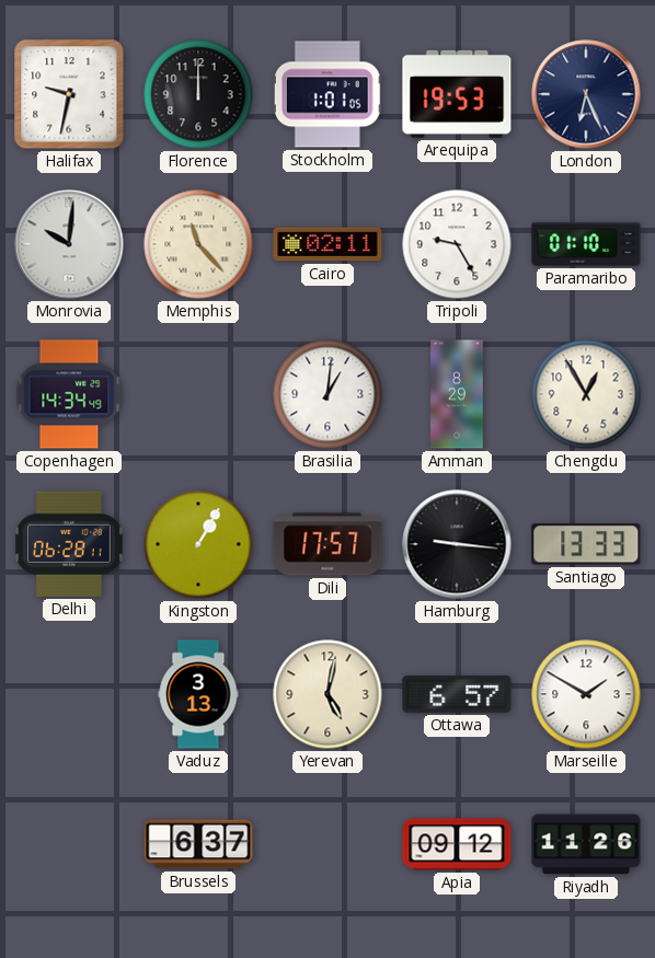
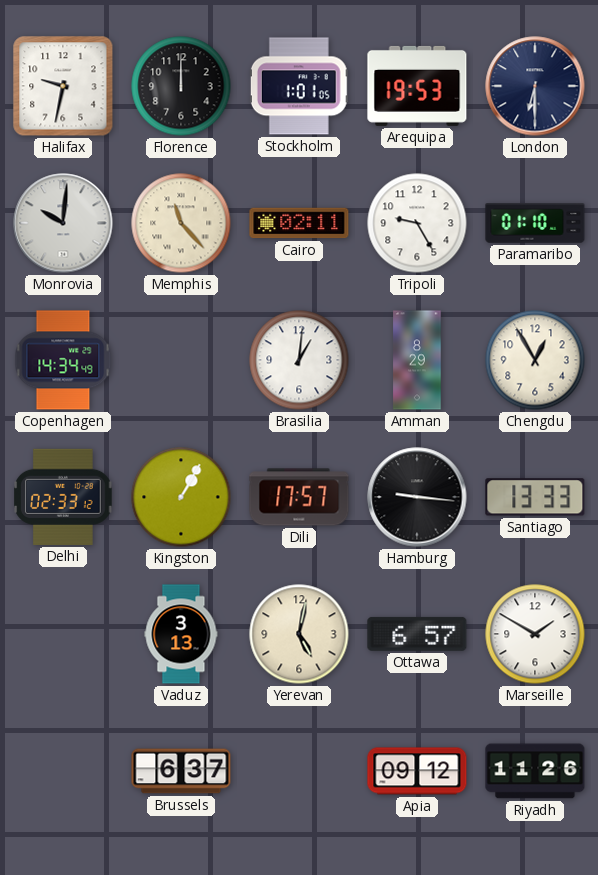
London: 6:26 -> 6:30
Delhi: 06:28 -> 02:33
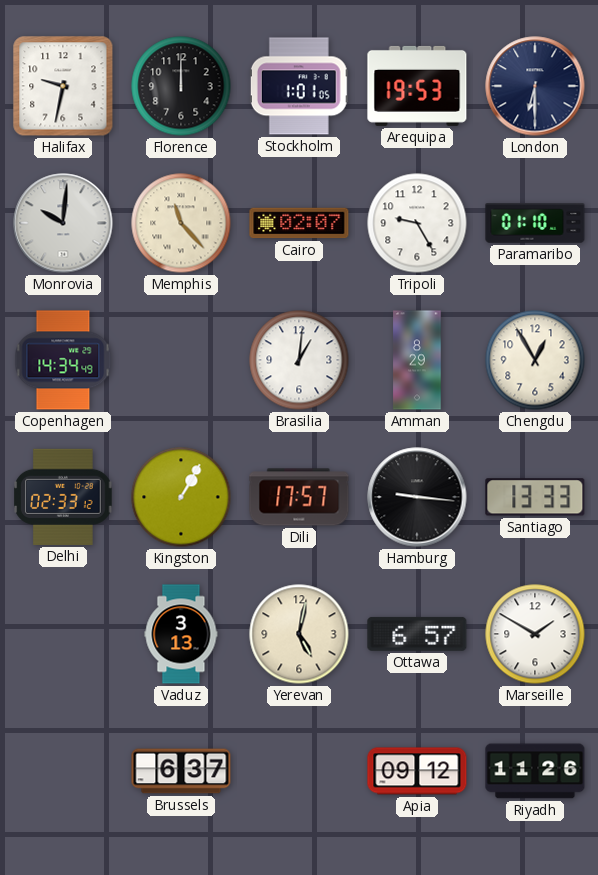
Cairo: 02:11 -> 02:07
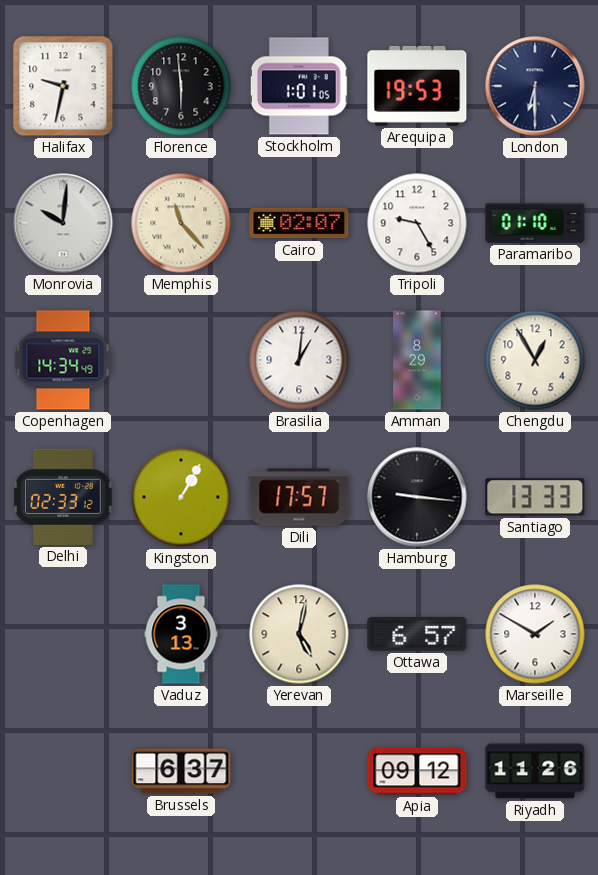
Florence: 12:00 -> 5:59
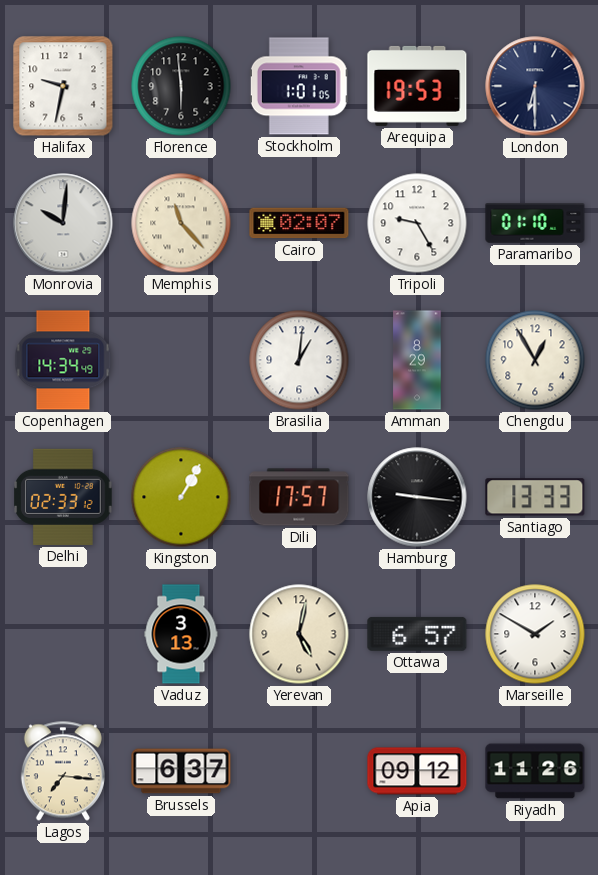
Lagos: none -> 7:16
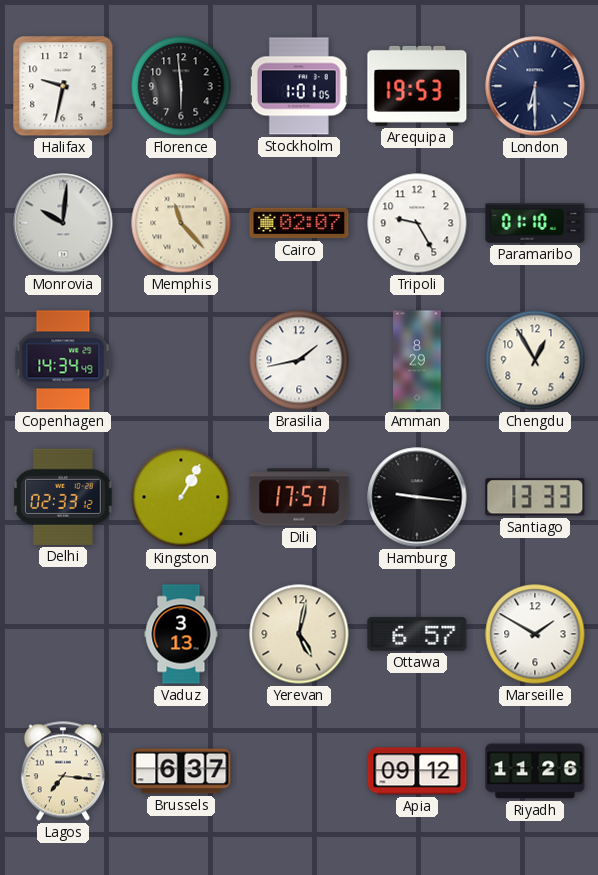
Brasilia: 1:01 -> 1:43
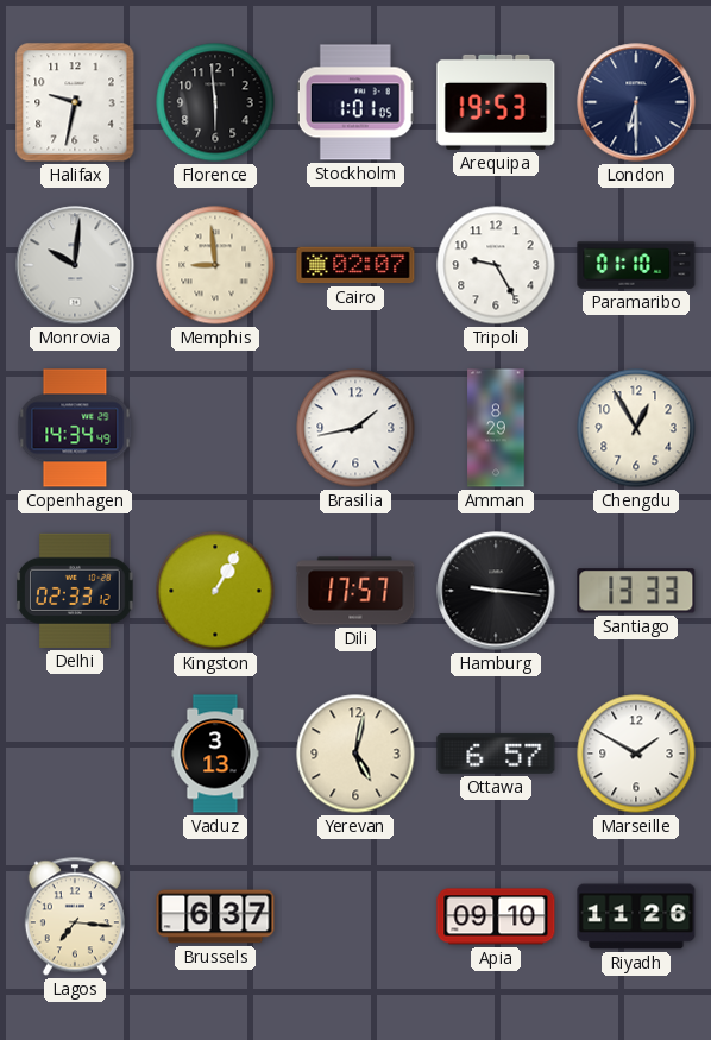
Memphis: 11:23 -> 8:59
Apia: 09:12 -> 09:10
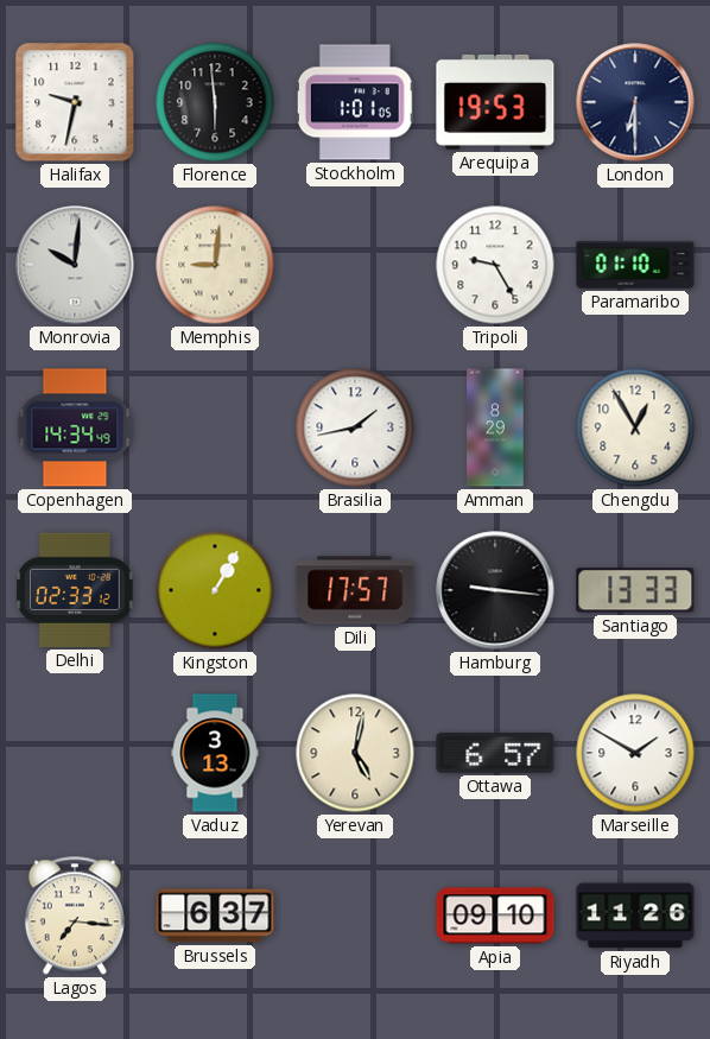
Memphis: 8:59 -> 9:01
Cairo: 02:07 -> none
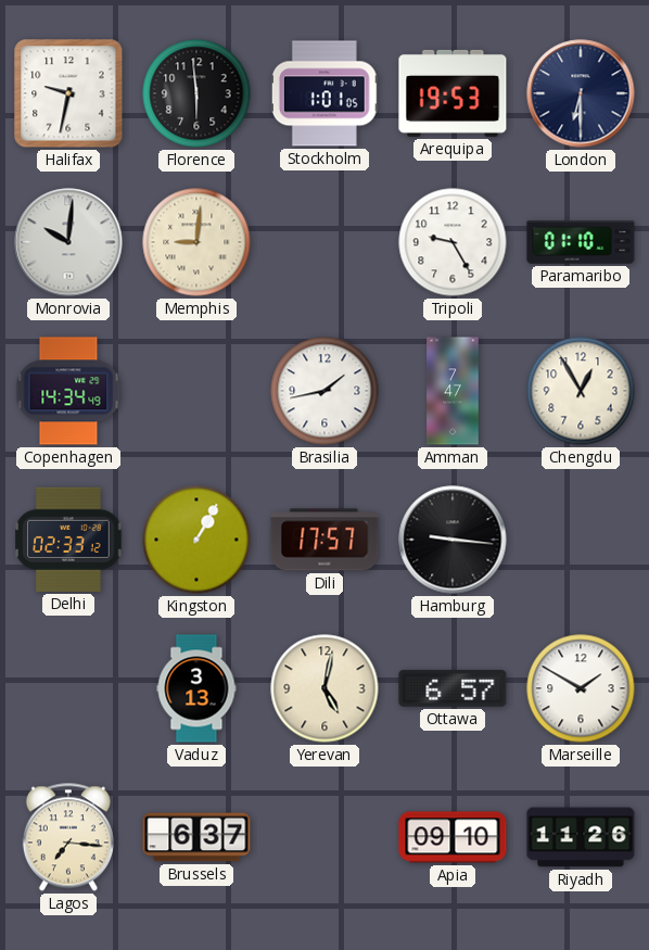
Amman: 8:29 -> 7:47
Santiago: 13:33 -> none
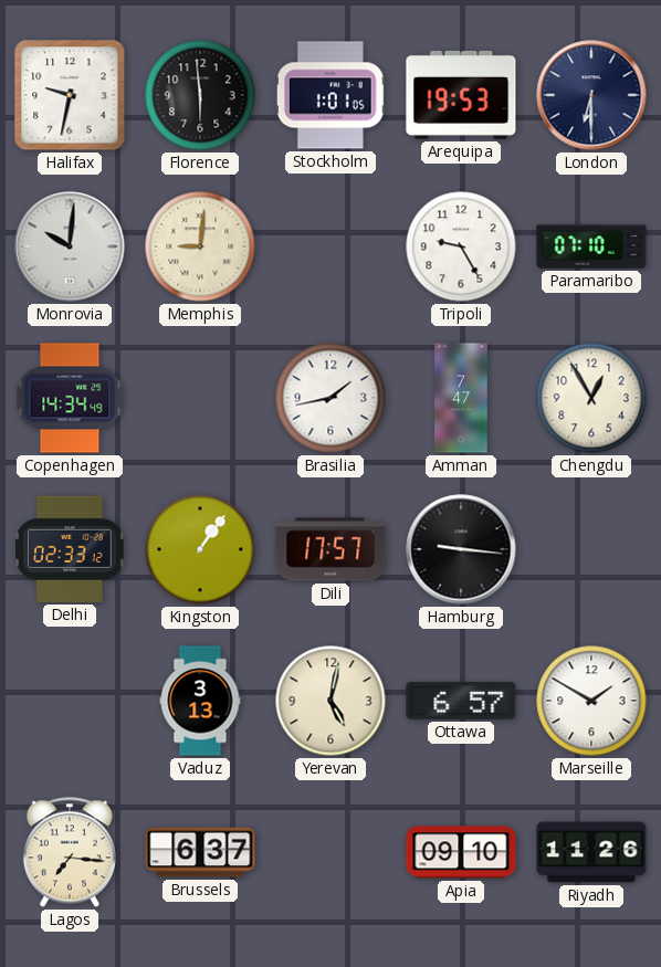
Paramaribo: 01:10 -> 07:10
Kingston: 1:05 -> 1:06
